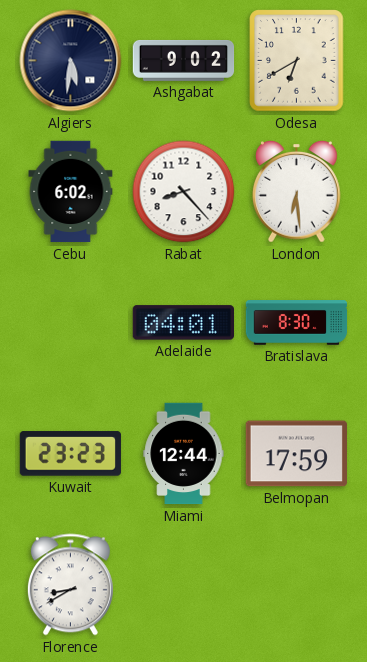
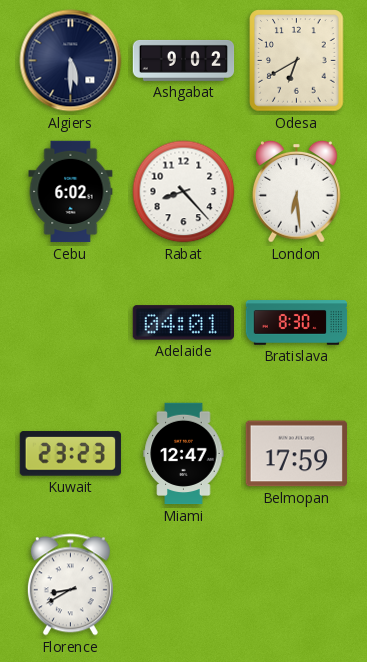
Algiers: 5:31 -> 5:30
Miami: 12:44 -> 12:47
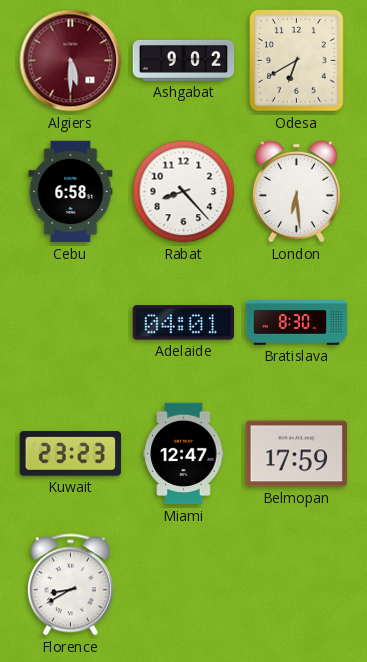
Algiers dial: navy -> burgundy
Cebu: 6:02 -> 6:58
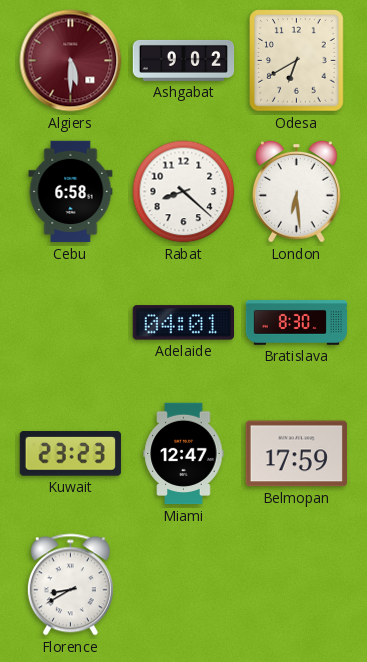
Rabat: 8:23 -> 8:22
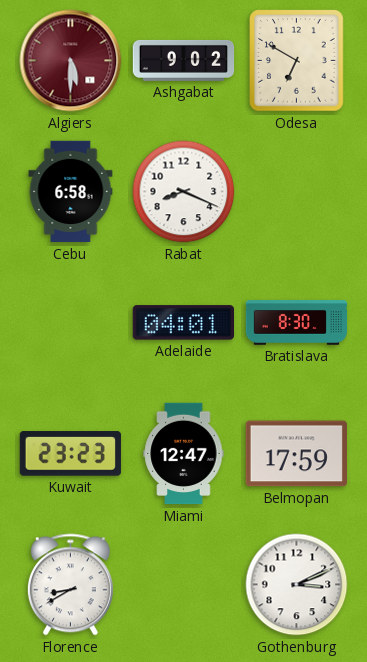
Odesa: 6:40 -> 6:50
Rabat: 8:22 -> 8:19
London: 6:29 -> none
Gothenburg: none -> 3:11
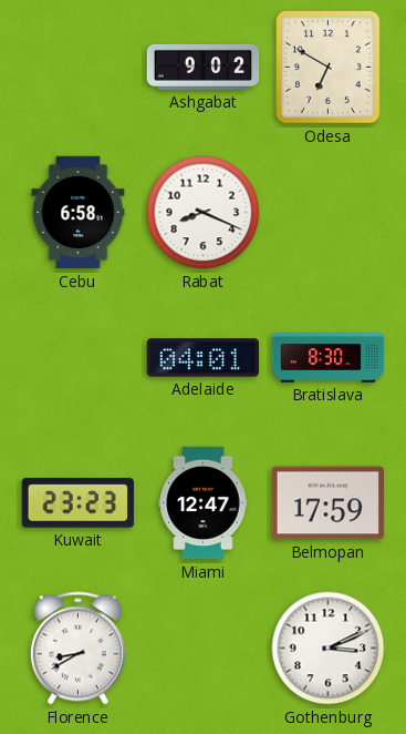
Algiers: 5:30 -> none
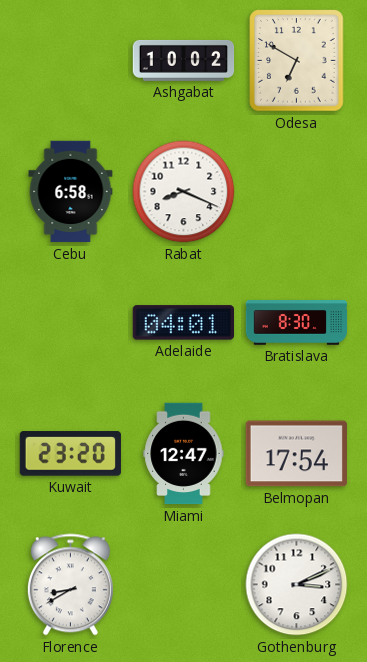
Ashgabat: 9:02 -> 10:02
Kuwait: 23:23 -> 23:20
Belmopan: 17:59 -> 17:54
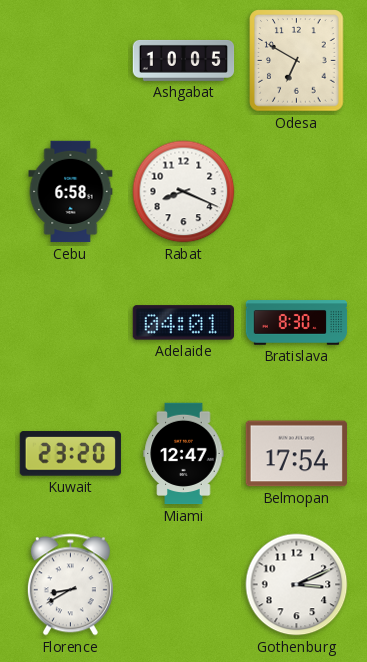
Ashgabat: 10:02 -> 10:05
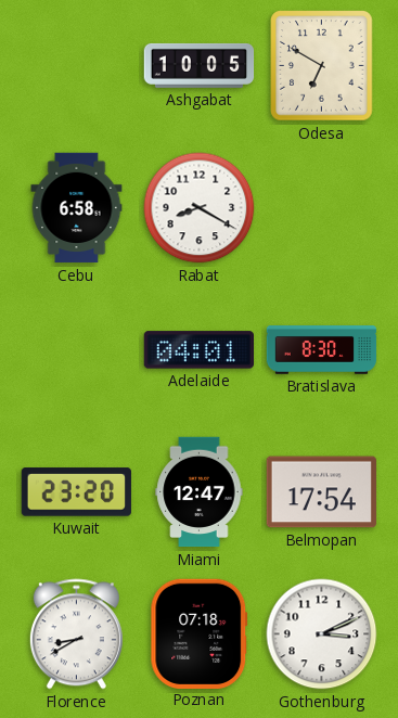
Rabat: 8:19 -> 8:20
Poznan: none -> 07:18
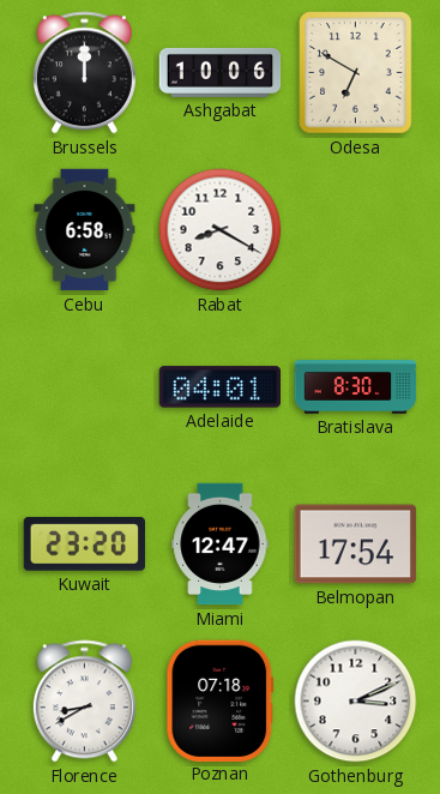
Brussels: none -> 12:00
Ashgabat: 10:05 -> 10:06
